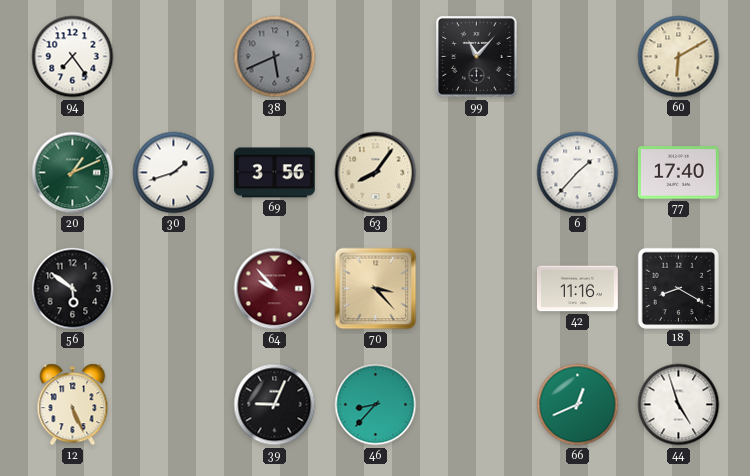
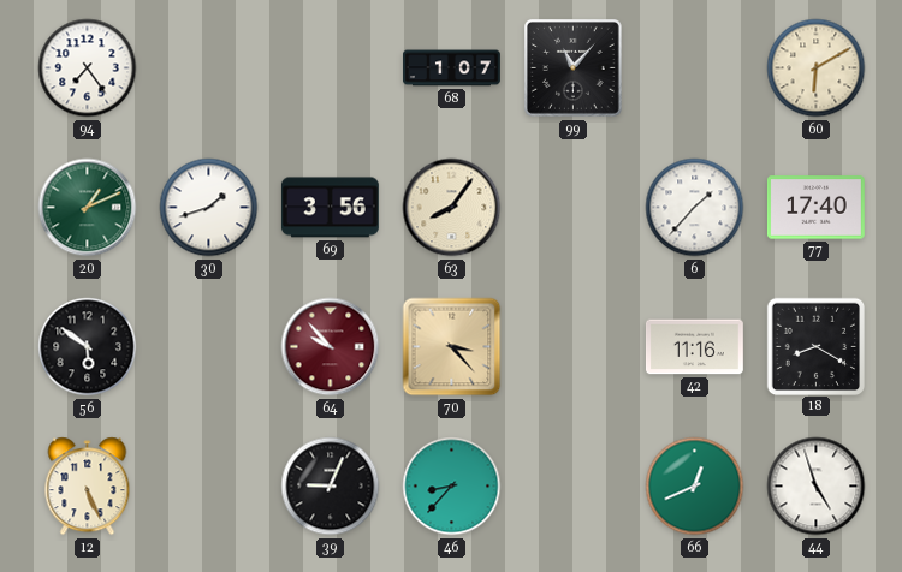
38: 5:41 -> none
68: none -> 1:07
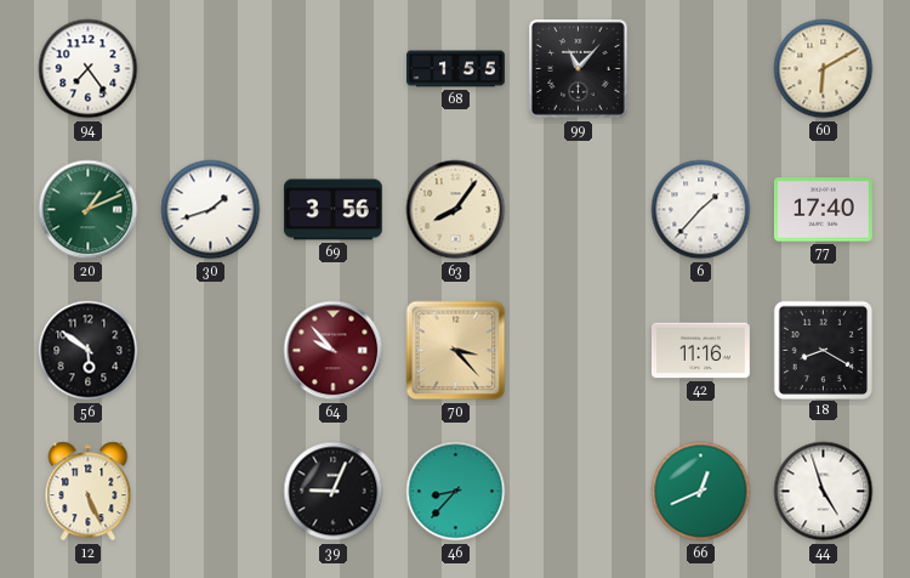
68: 1:07 -> 1:55
